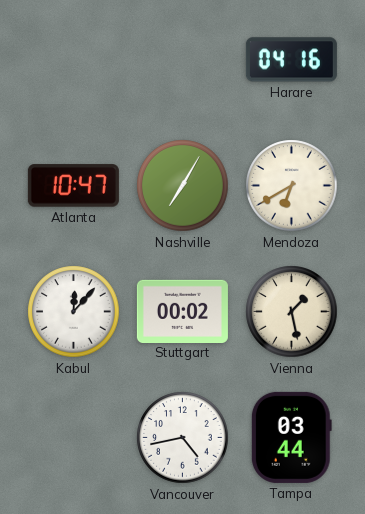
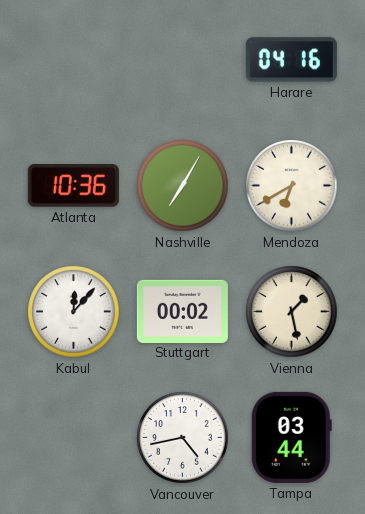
Atlanta: 10:47 -> 10:36
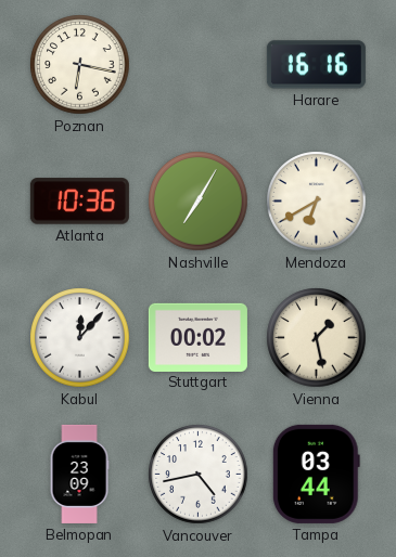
Poznan: none -> 6:17
Harare: 04:16 -> 16:16
Belmopan: none -> 23:09
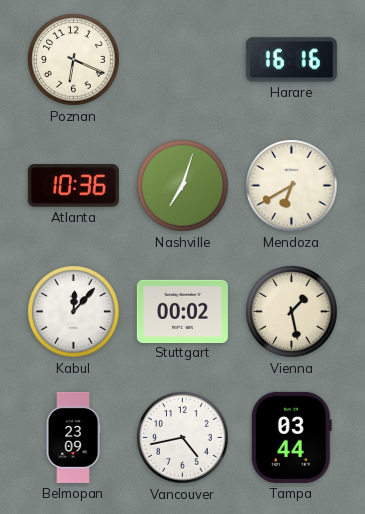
Poznan: 6:17 -> 6:19
Nashville: 7:05 -> 7:03
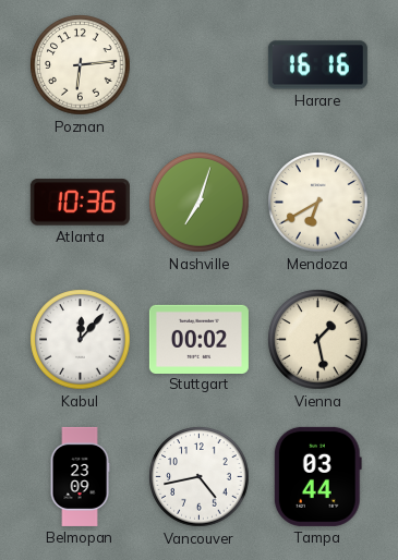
Poznan: 6:19 -> 6:14
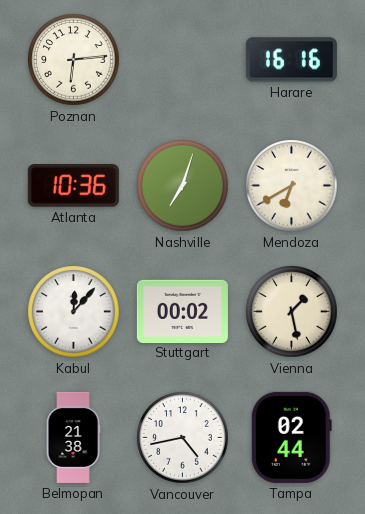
Belmopan: 23:09 -> 21:38
Tampa: 03:44 -> 02:44
